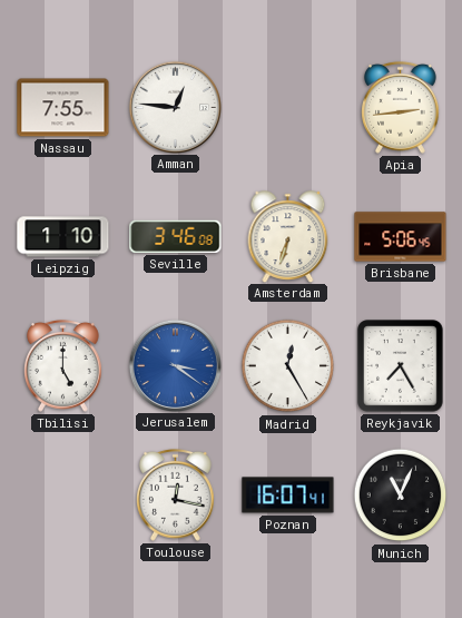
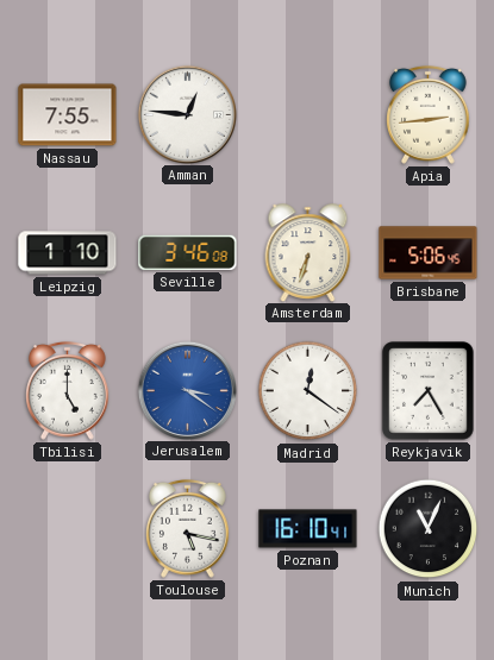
Madrid: 12:25 -> 12:21
Toulouse: 12:17 -> 5:17
Poznan: 16:07 -> 16:10
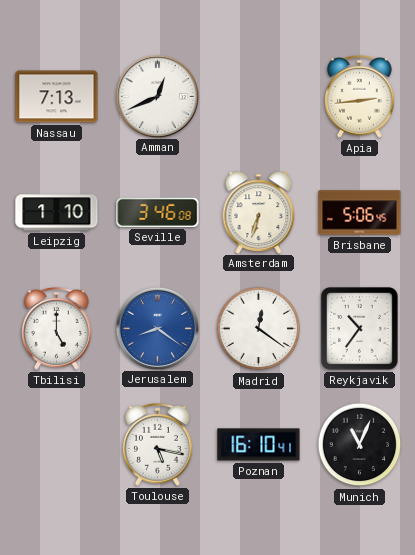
Nassau: 7:55 -> 7:13
Amman: 12:46 -> 12:41
Jerusalem: 3:21 -> 8:21
Reykjavik: 7:25 -> 10:36
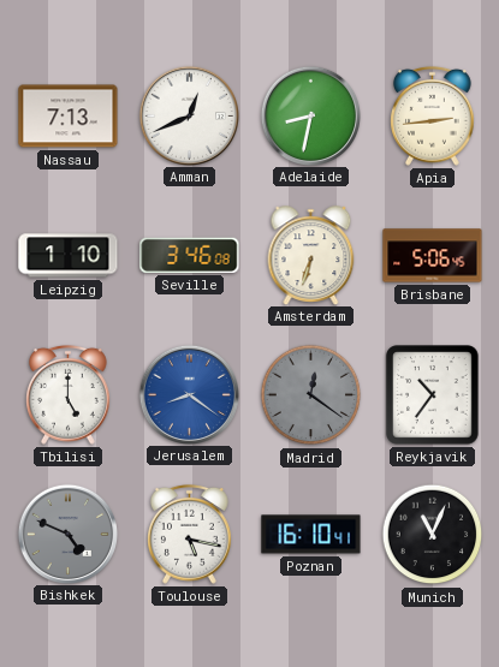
Adelaide: none -> 8:32
Madrid dial: white -> grey
Bishkek: none -> 4:49
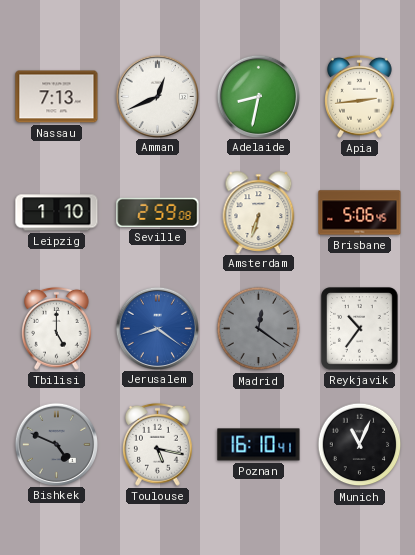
Seville: 3:46 -> 2:59
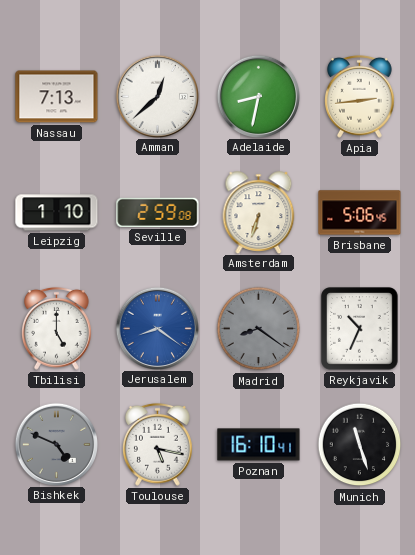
Amman: 12:41 -> 12:38
Madrid: 12:21 -> 8:21
Reykjavik: 10:36 -> 10:34
Munich: 11:04 -> 11:27
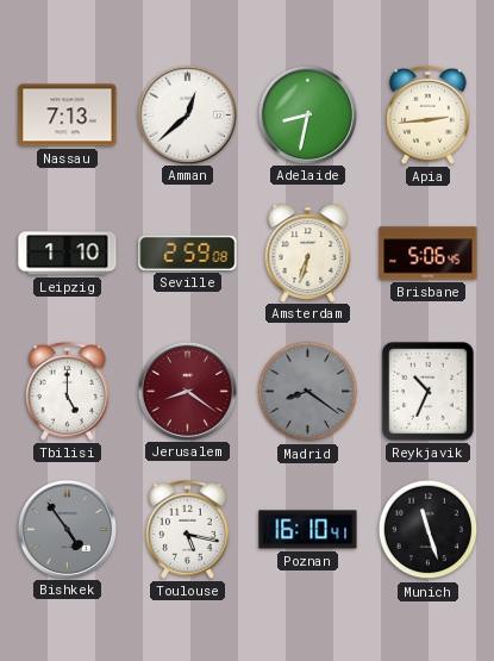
Jerusalem dial: blue -> burgundy
Bishkek: 4:49 -> 4:54
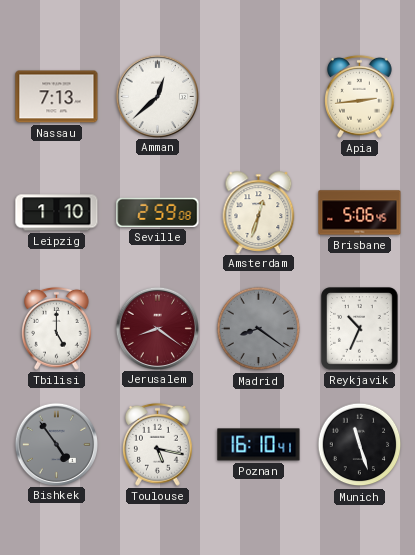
Adelaide: 8:32 -> none
Amsterdam: 6:33 -> 12:33
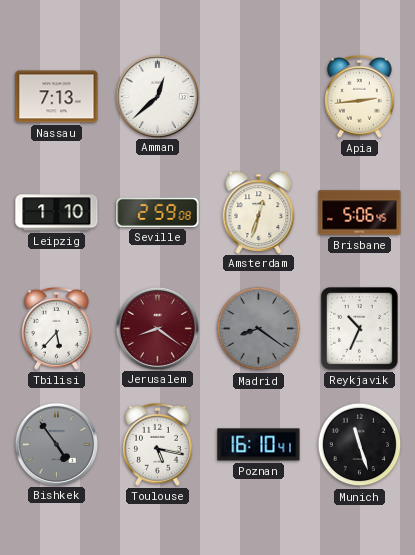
Tbilisi: 5:00 -> 5:37
